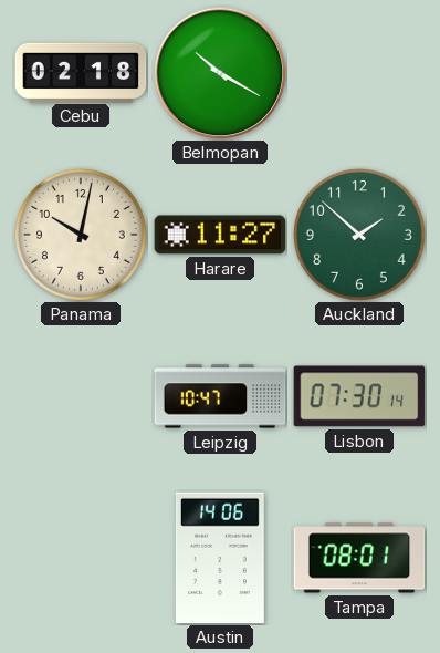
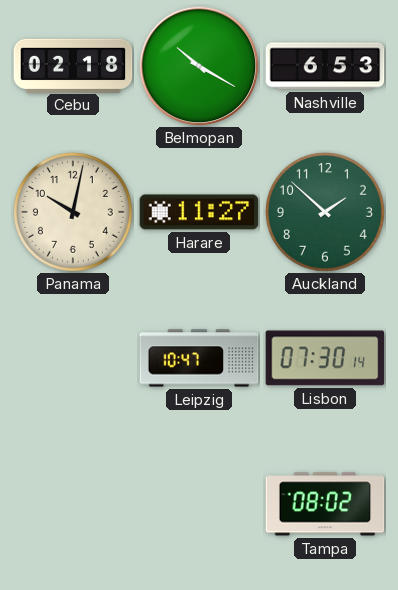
Nashville: none -> 6:53
Austin: 14:06 -> none
Tampa: 08:01 -> 08:02
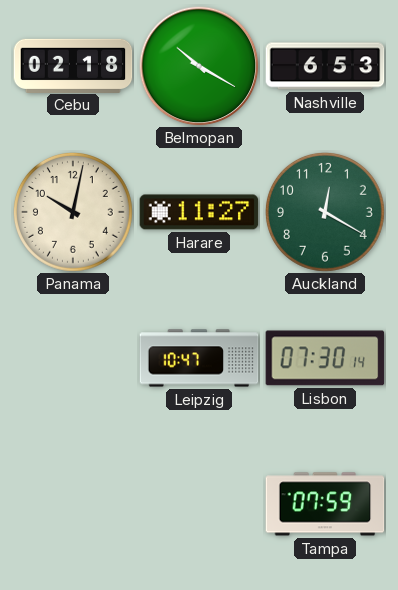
Auckland: 1:52 -> 12:20
Tampa: 08:02 -> 07:59
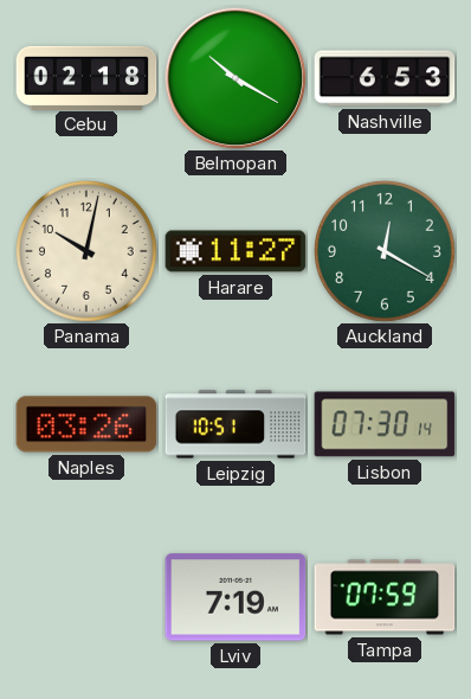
Naples: none -> 03:26
Leipzig: 10:47 -> 10:51
Lviv: none -> 7:19
